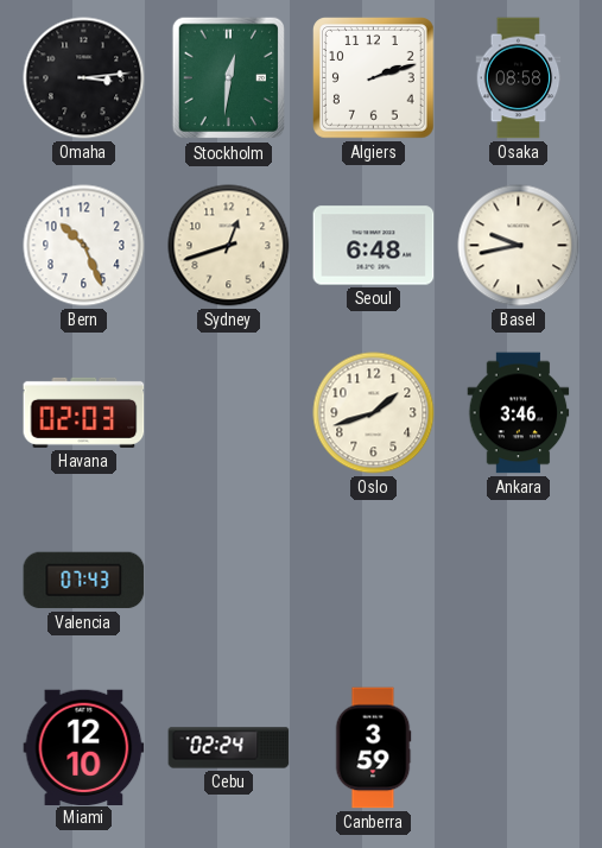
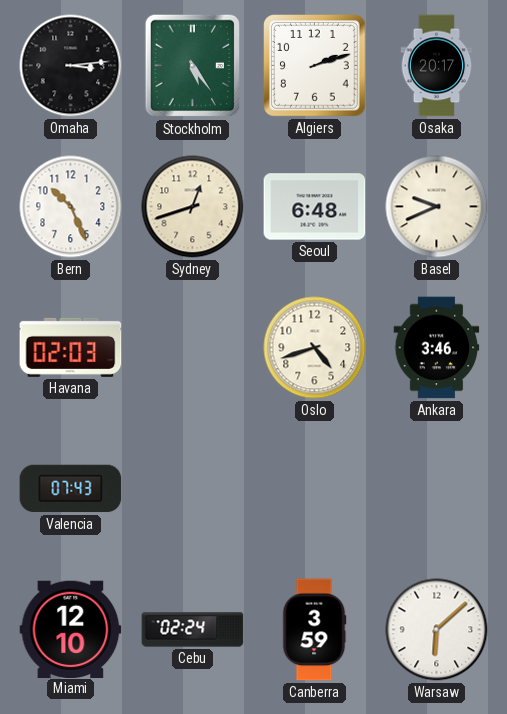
Stockholm: 12:31 -> 5:24
Osaka: 08:58 -> 20:17
Basel: 9:43 -> 9:41
Oslo: 1:42 -> 4:42
Warsaw: none -> 6:08
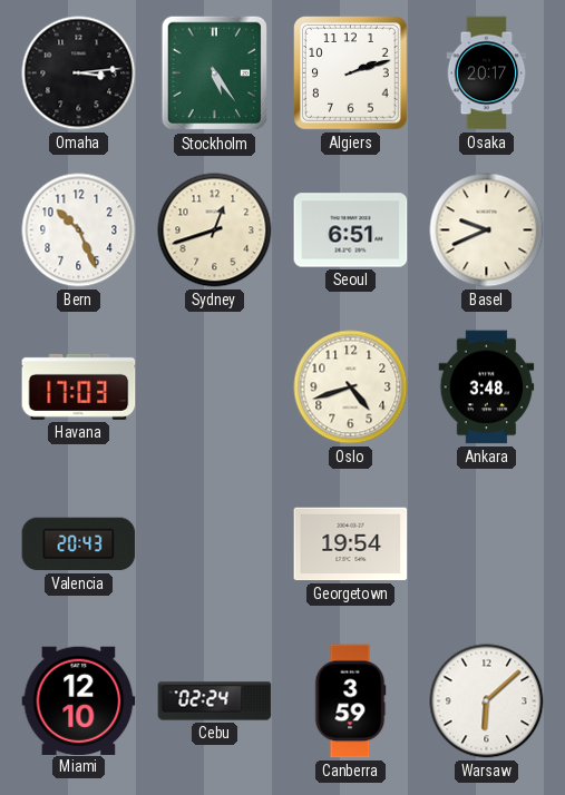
Seoul: 6:48 -> 6:51
Havana: 02:03 -> 17:03
Ankara: 3:46 -> 3:48
Valencia: 07:43 -> 20:43
Georgetown: none -> 19:54
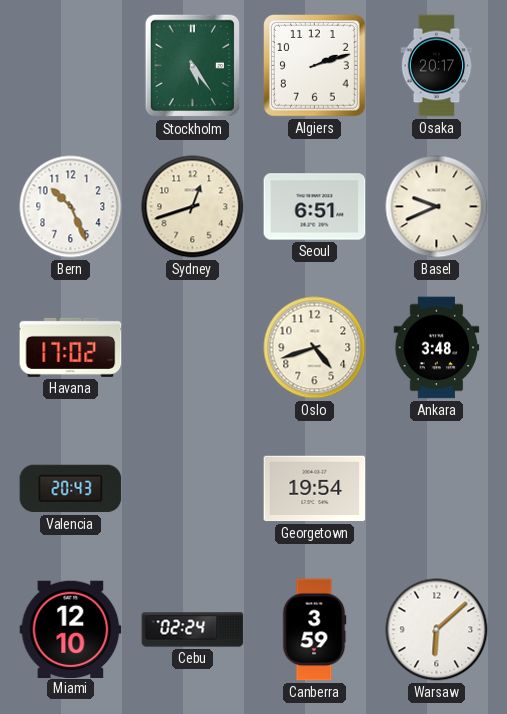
Omaha: 3:14 -> none
Havana: 17:03 -> 17:02
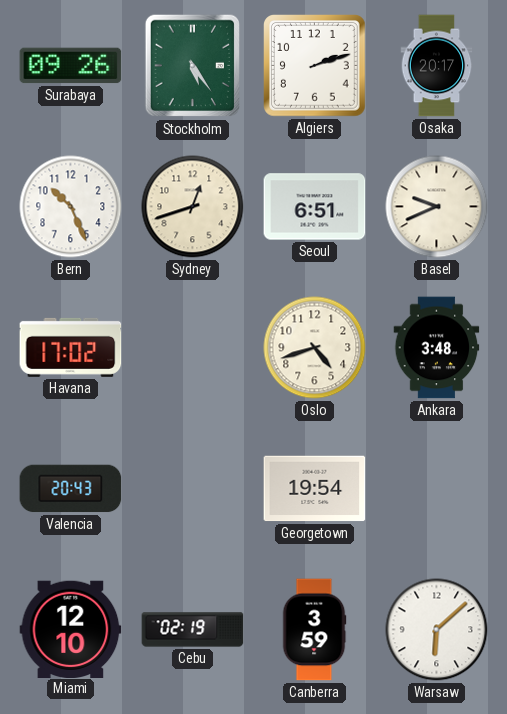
Surabaya: none -> 09:26
Cebu: 02:24 -> 02:19
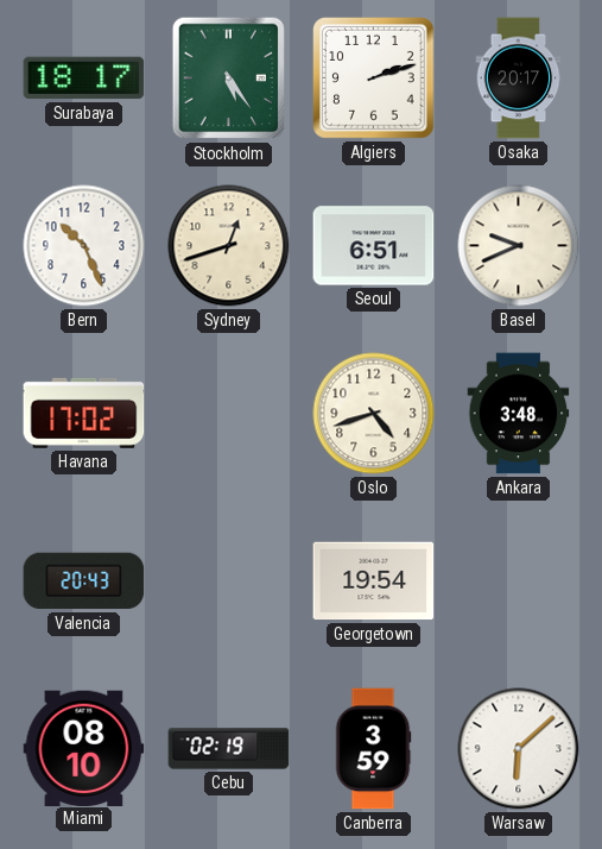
Surabaya: 09:26 -> 18:17
Miami: 12:10 -> 08:10
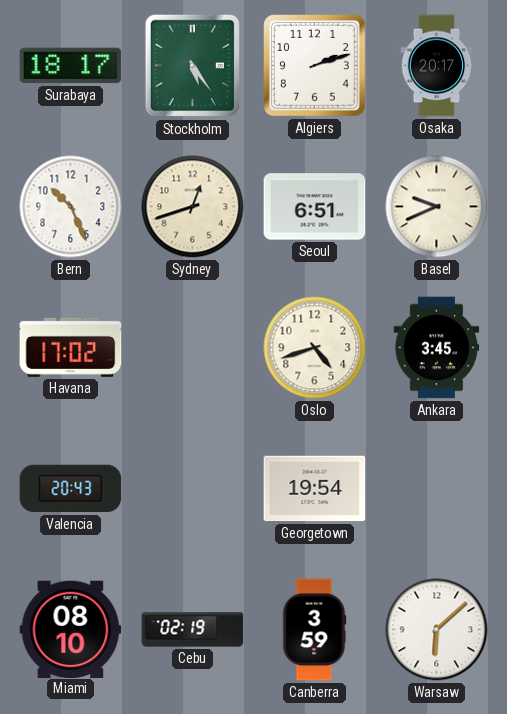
Ankara: 3:48 -> 3:45
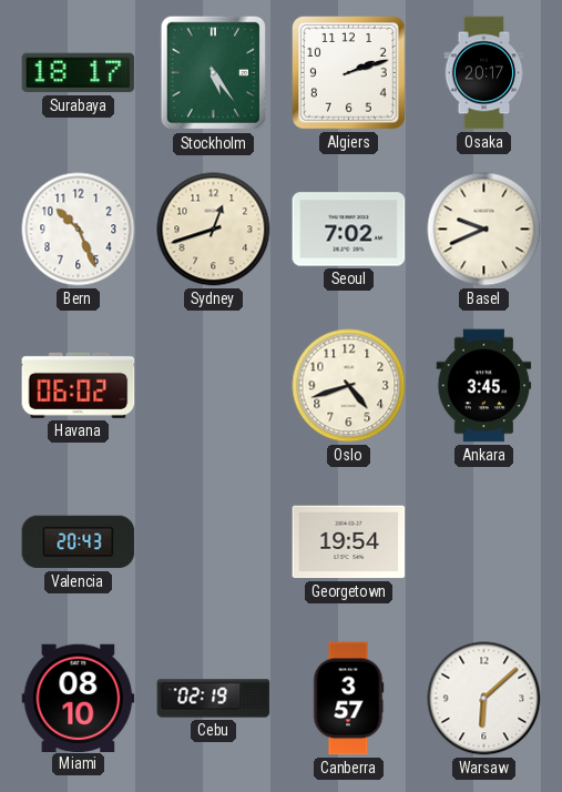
Seoul: 6:51 -> 7:02
Havana: 17:02 -> 06:02
Canberra: 3:59 -> 3:57
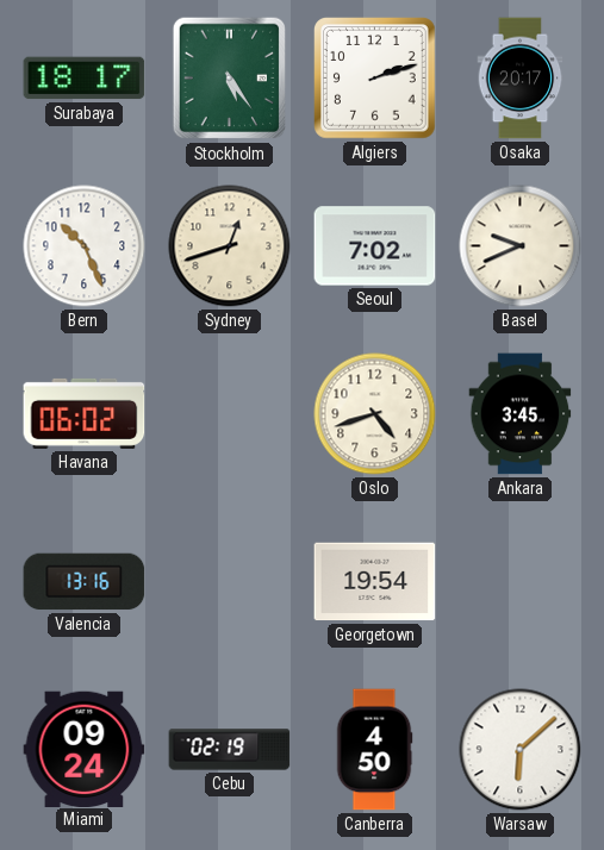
Valencia: 20:43 -> 13:16
Miami: 08:10 -> 09:24
Canberra: 3:57 -> 4:50
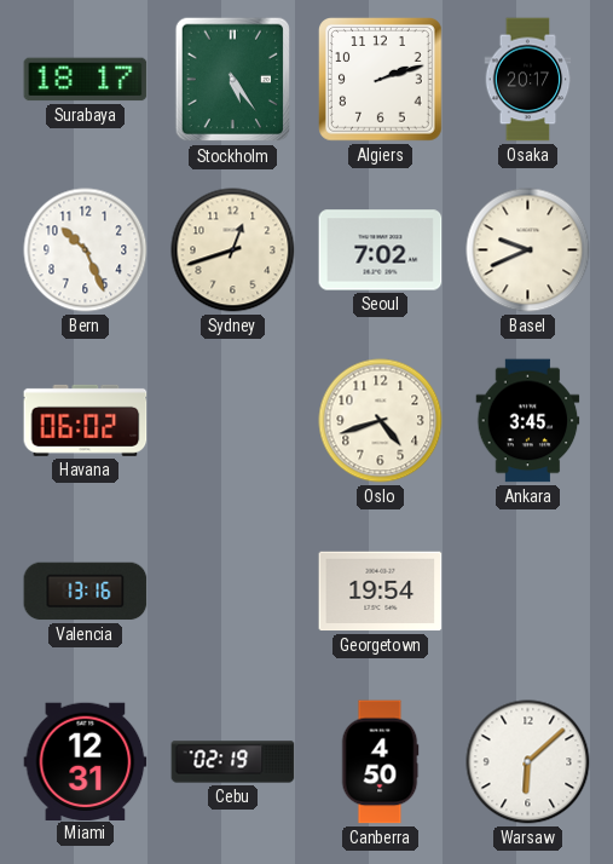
Miami: 09:24 -> 12:31
